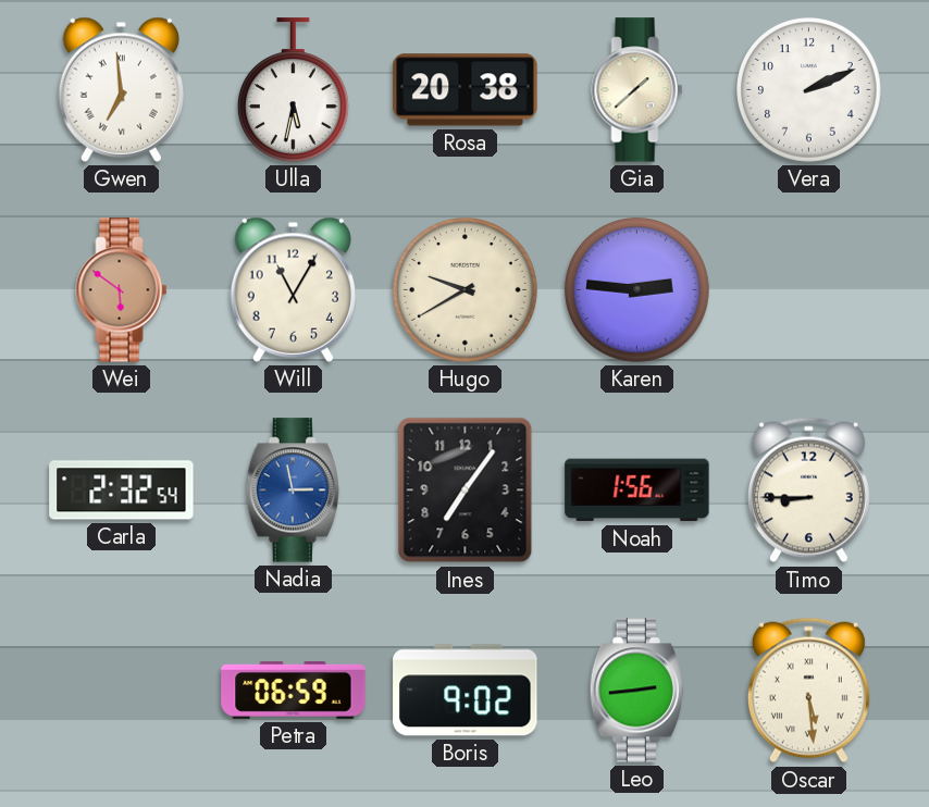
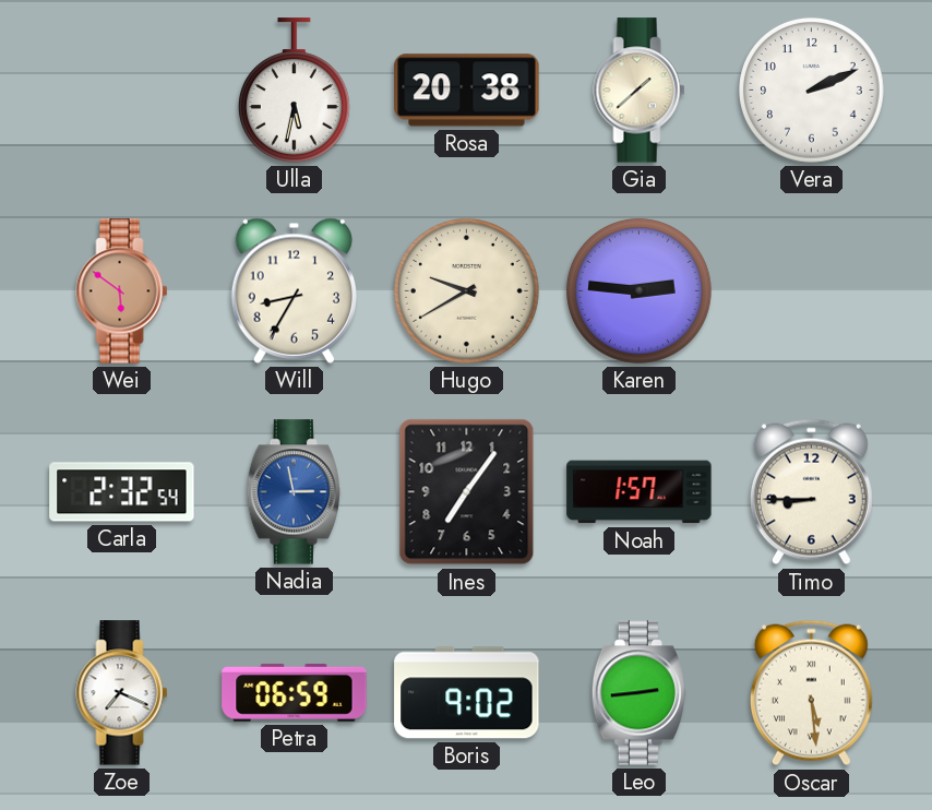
Gwen: 6:59 -> none
Will: 11:05 -> 8:35
Noah: 1:56 -> 1:57
Zoe: none -> 7:19
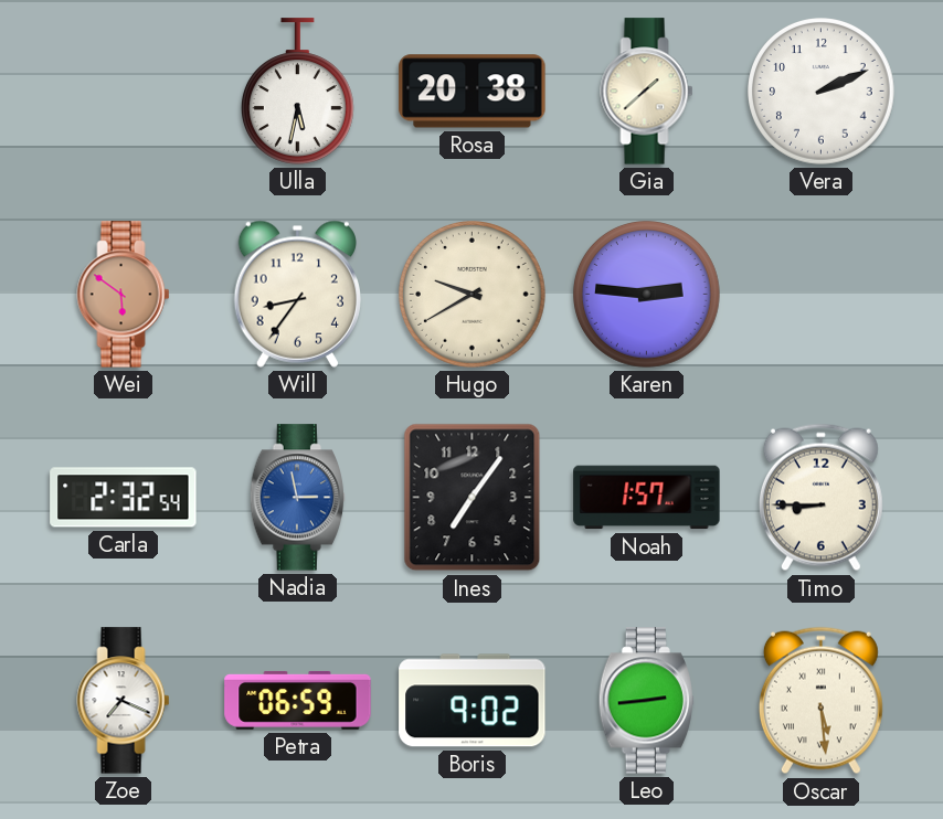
Will: 8:35 -> 8:36
